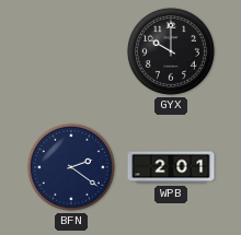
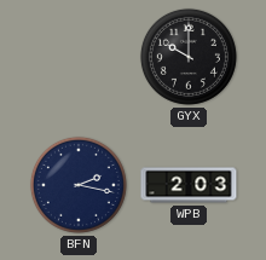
BFN: 2:21 -> 2:17
WPB: 2:01 -> 2:03
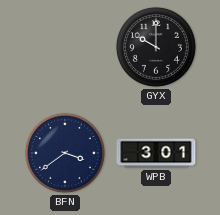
BFN: 2:17 -> 3:39
WPB: 2:03 -> 3:01
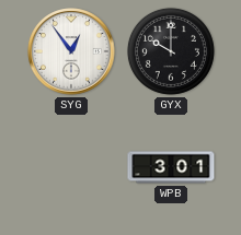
SYG: none -> 12:54
BFN: 3:39 -> none
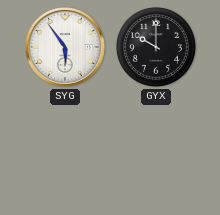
SYG: 12:54 -> 5:54
WPB: 3:01 -> none
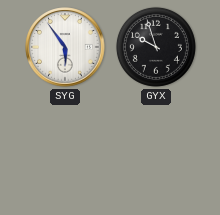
GYX: 10:00 -> 9:57
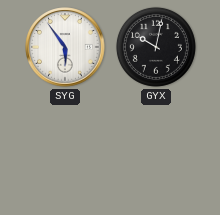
GYX: 9:57 -> 10:02
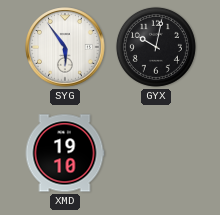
XMD: none -> 19:10
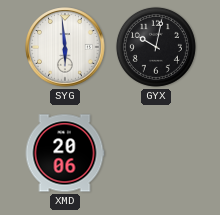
SYG: 5:54 -> 5:59
XMD: 19:10 -> 20:06
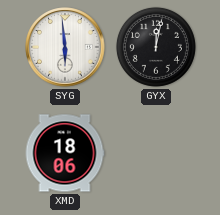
GYX: 10:02 -> 12:02
XMD: 20:06 -> 18:06
